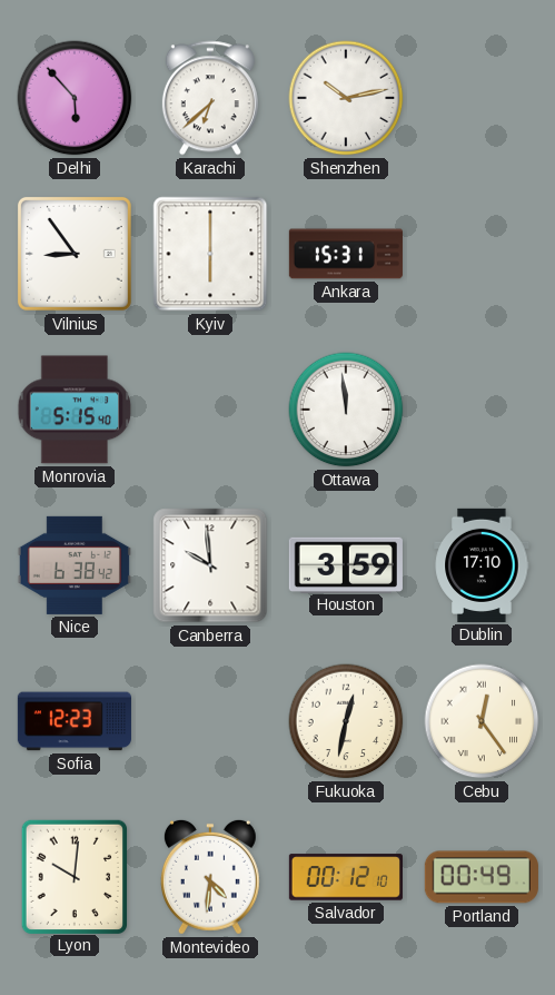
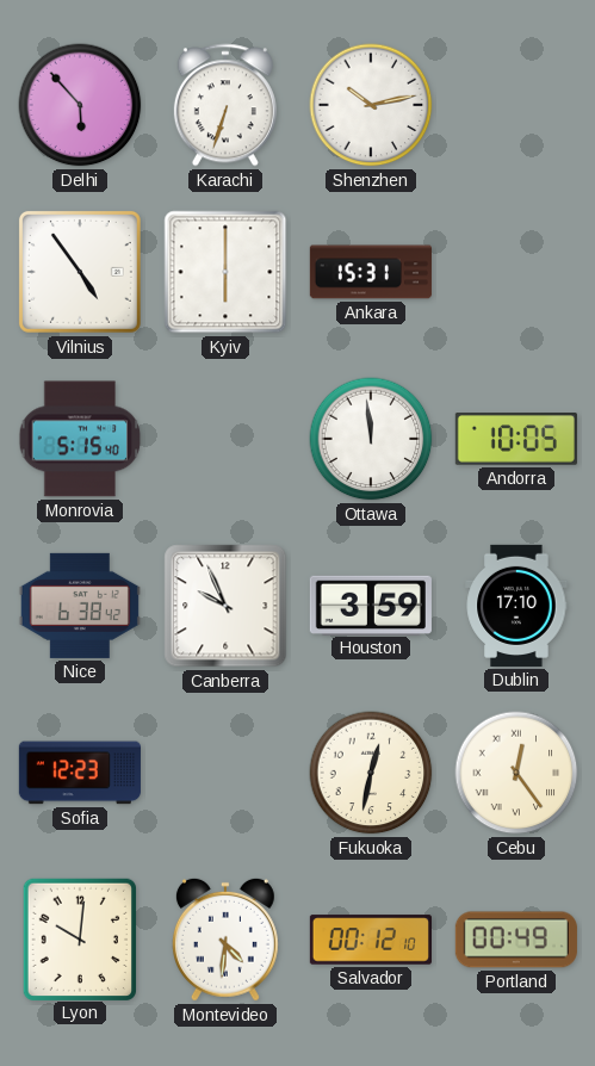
Karachi: 6:38 -> 6:33
Vilnius: 8:54 -> 4:54
Andorra: none -> 10:05
Canberra: 9:59 -> 9:56
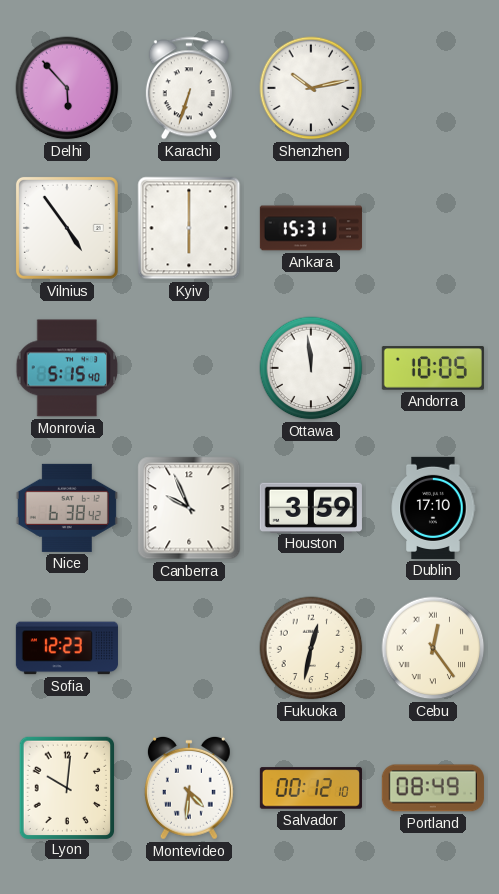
Portland: 00:49 -> 08:49
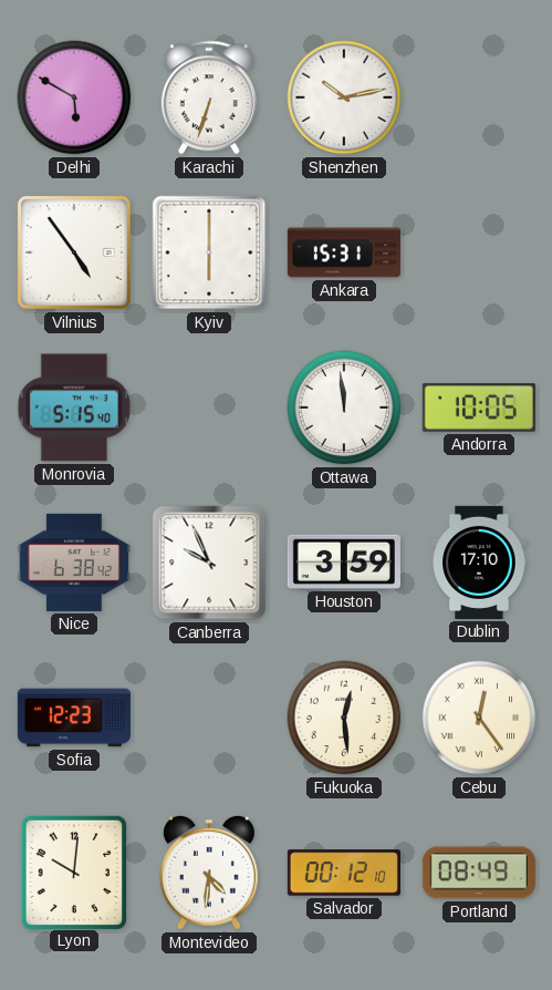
Delhi: 5:53 -> 5:50
Fukuoka: 12:32 -> 12:29
